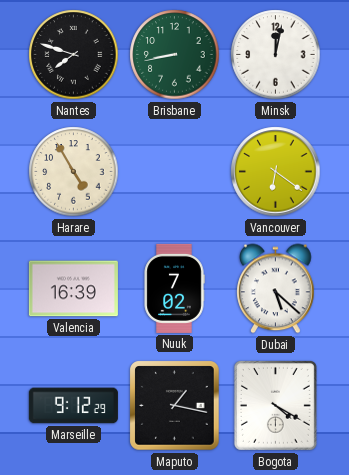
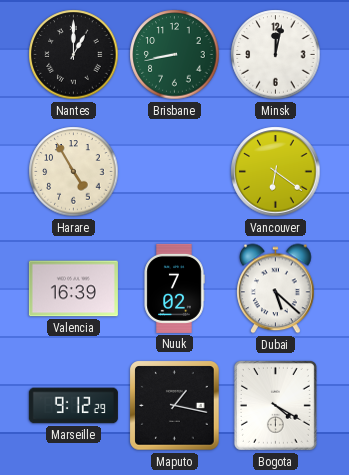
Nantes: 7:48 -> 1:00
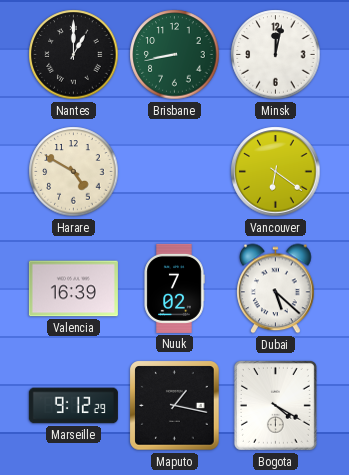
Harare: 4:55 -> 4:50
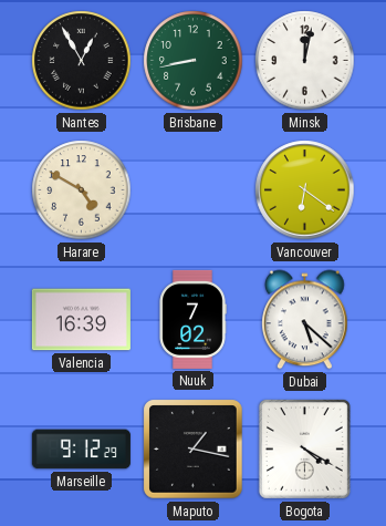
Nantes: 1:00 -> 12:55
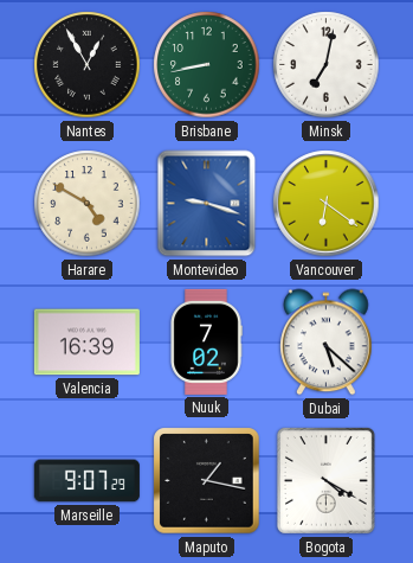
Minsk: 12:02 -> 7:02
Montevideo: none -> 9:18
Marseille: 9:12 -> 9:07
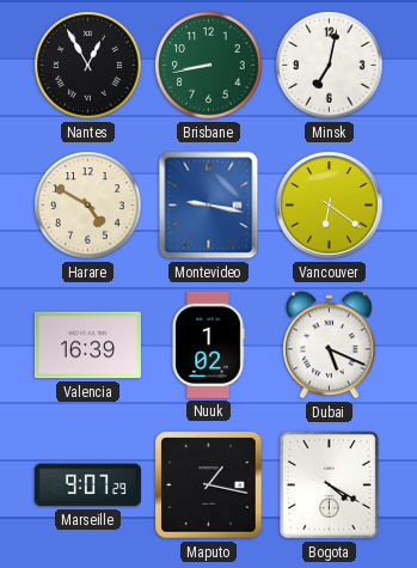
Montevideo: 9:18 -> 9:17
Nuuk: 7:02 -> 1:02
Dubai: 5:22 -> 5:19
